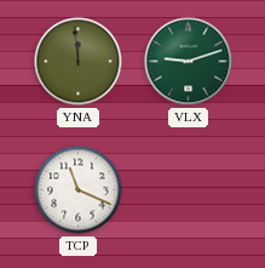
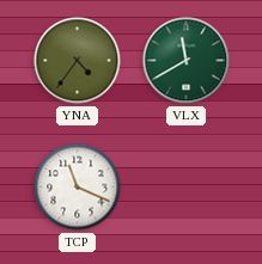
YNA: 11:59 -> 4:36
VLX: 9:12 -> 11:40
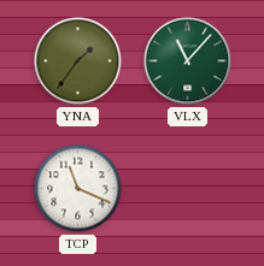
YNA: 4:36 -> 1:36
VLX: 11:40 -> 11:07
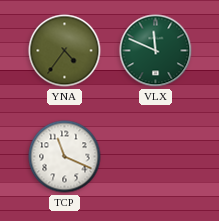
YNA: 1:36 -> 4:36
VLX: 11:07 -> 11:49
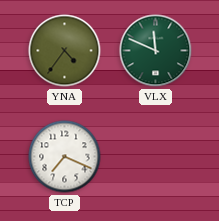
TCP: 11:19 -> 7:19
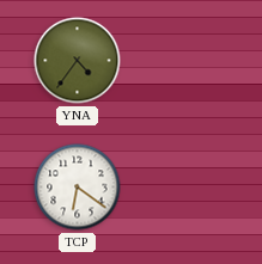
VLX: 11:49 -> none
TCP: 7:19 -> 6:21
